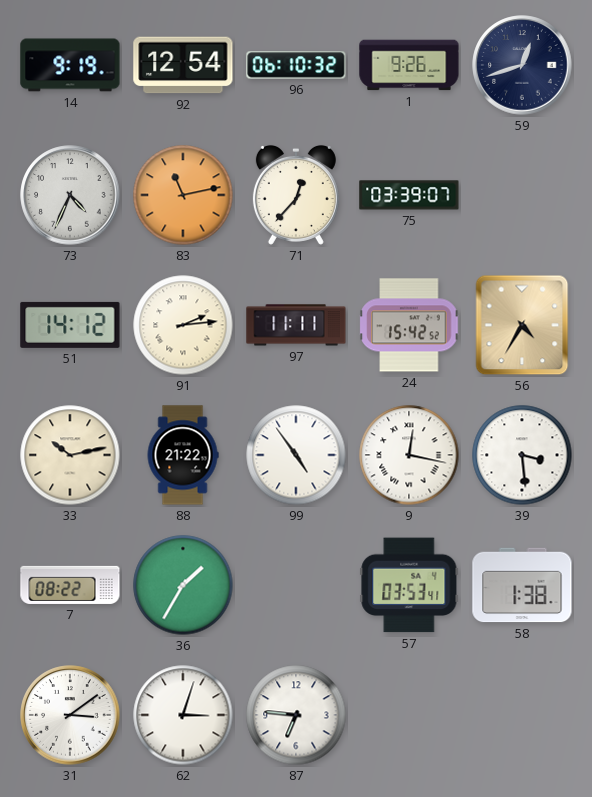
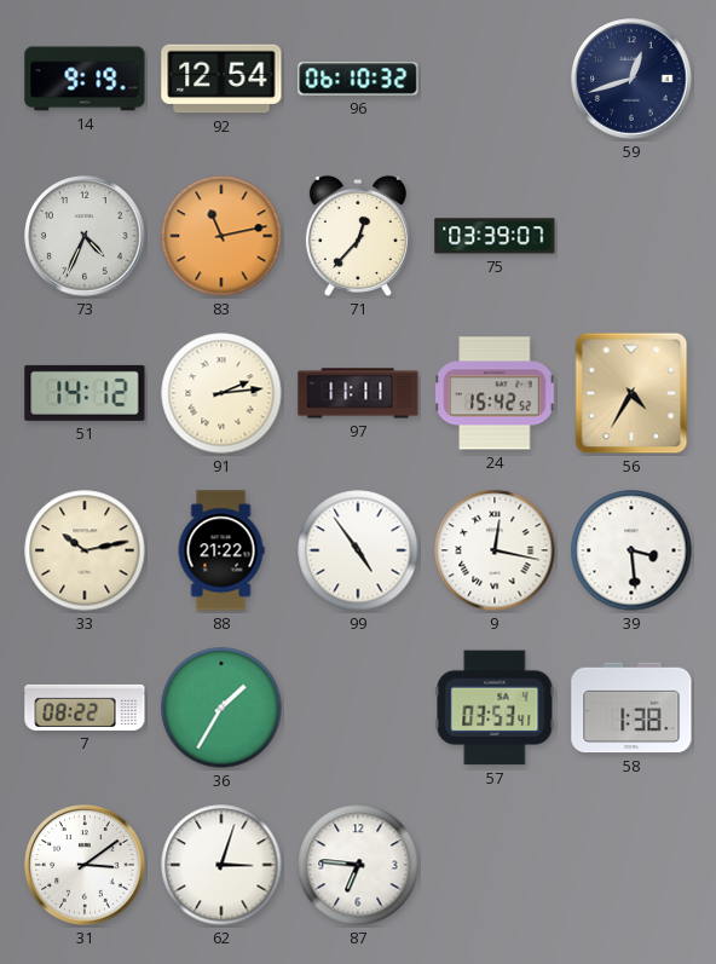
1: 9:26 -> none
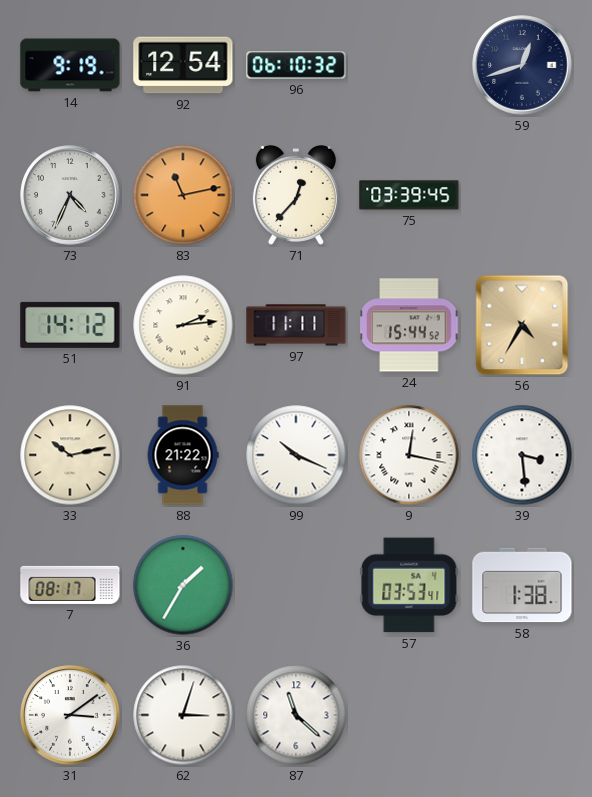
75: 03:39:07 -> 03:39:45
24: 15:42 -> 15:44
99: 4:54 -> 10:19
7: 08:22 -> 08:17
87: 6:46 -> 11:22
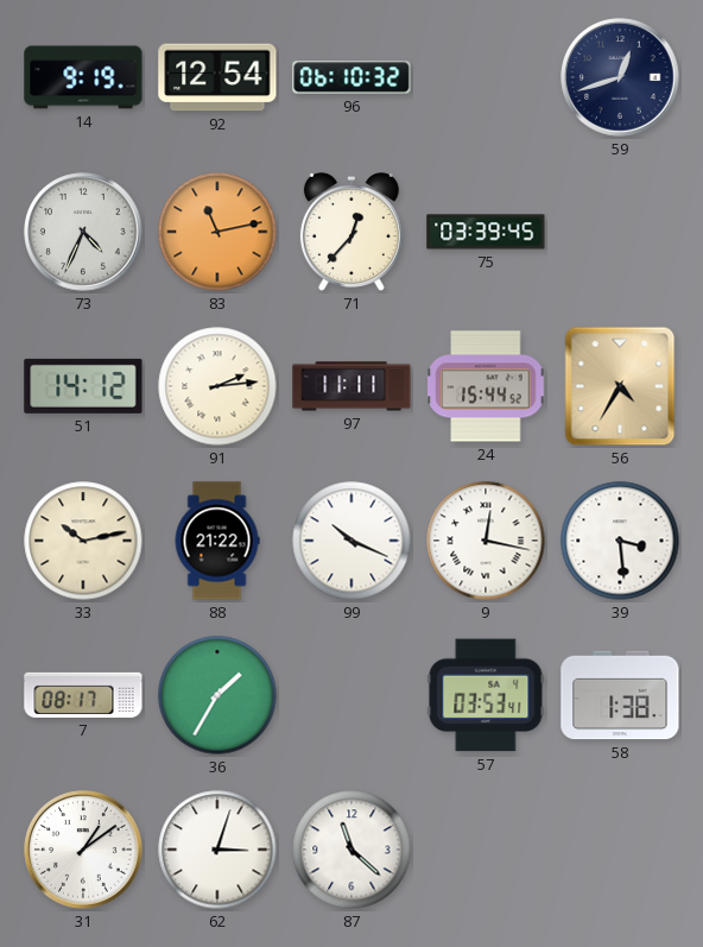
31: 3:09 -> 1:09
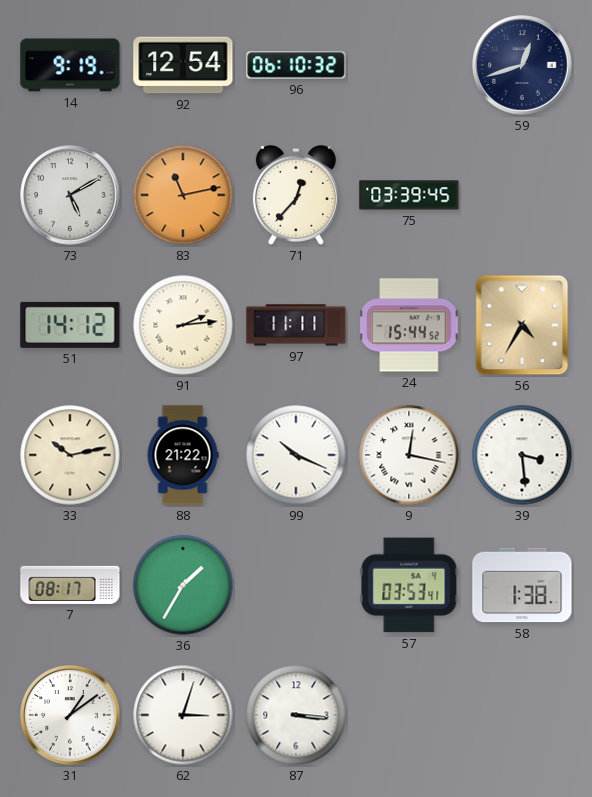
73: 4:34 -> 5:10
87: 11:22 -> 3:16
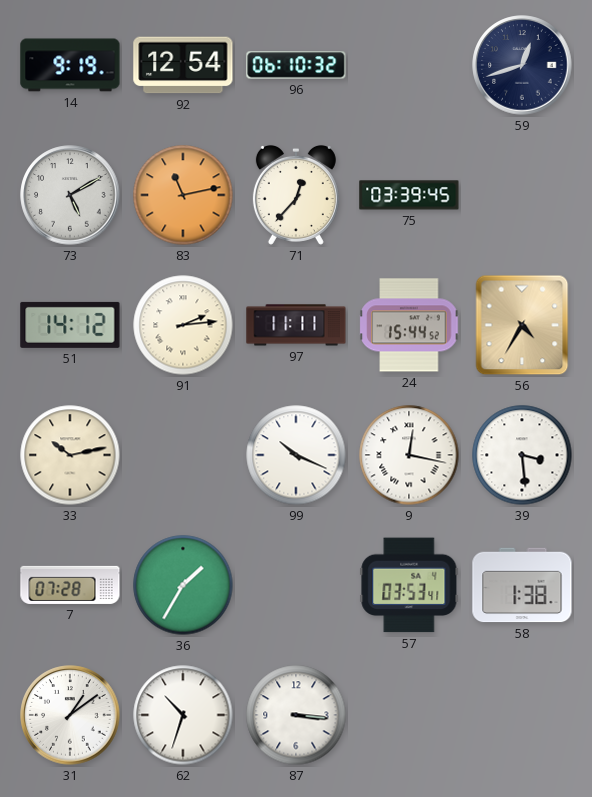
88: 21:22 -> none
7: 08:17 -> 07:28
62: 3:03 -> 10:33
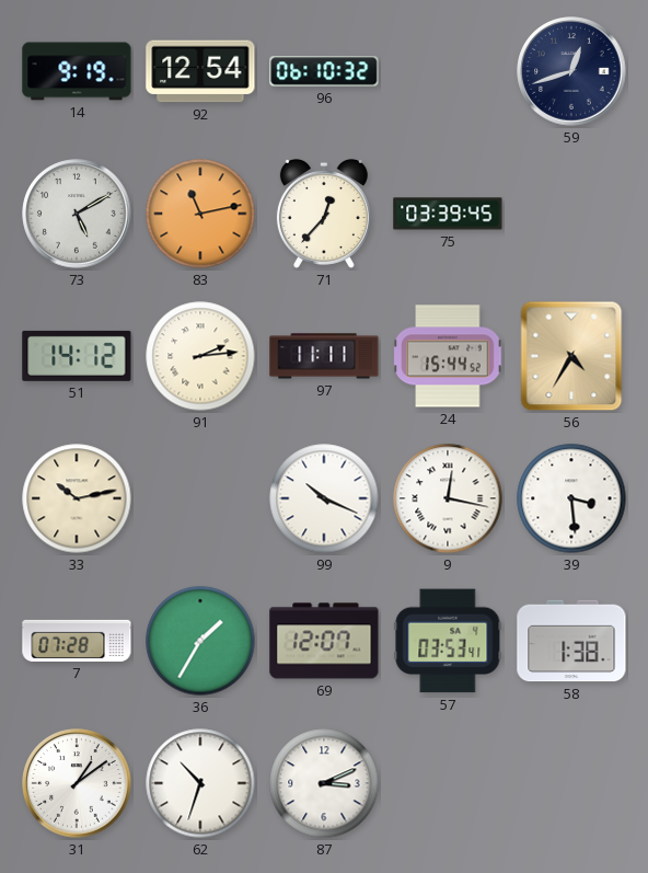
69: none -> 12:07
87: 3:16 -> 3:11
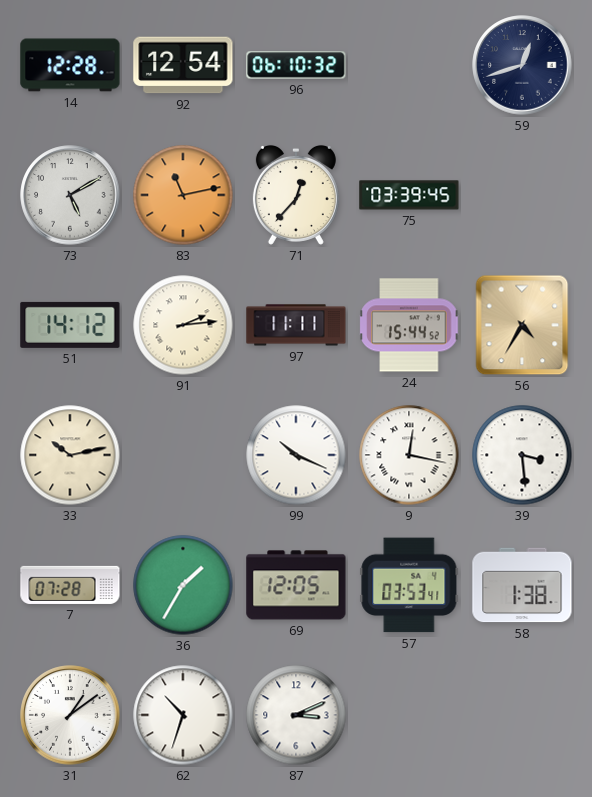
14: 9:19 -> 12:28
69: 12:07 -> 12:05
